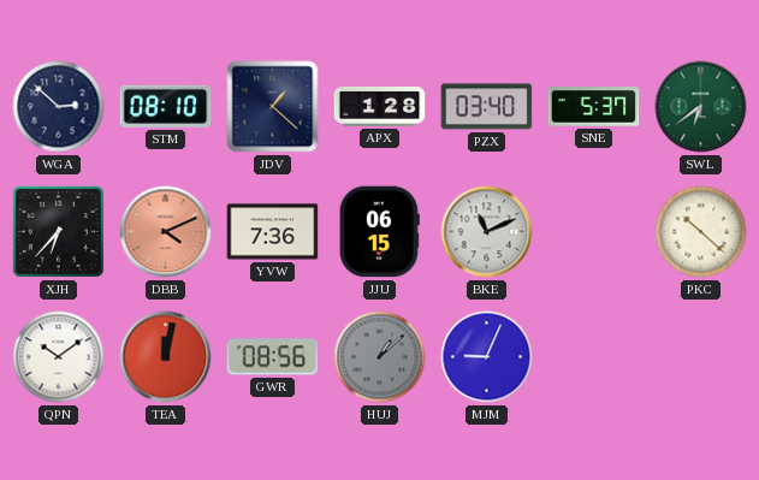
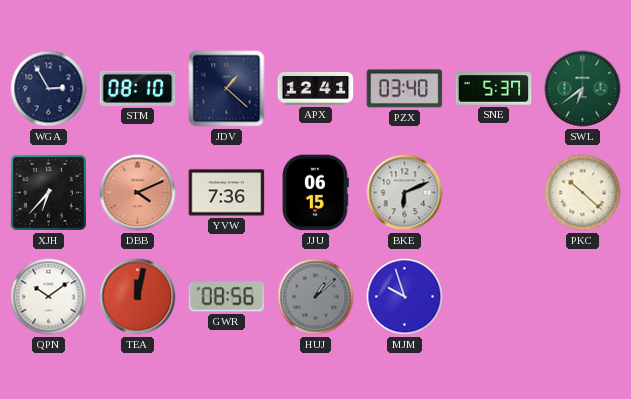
WGA: 2:52 -> 2:55
APX: 1:28 -> 12:41
BKE: 11:11 -> 6:11
MJM: 9:04 -> 9:57
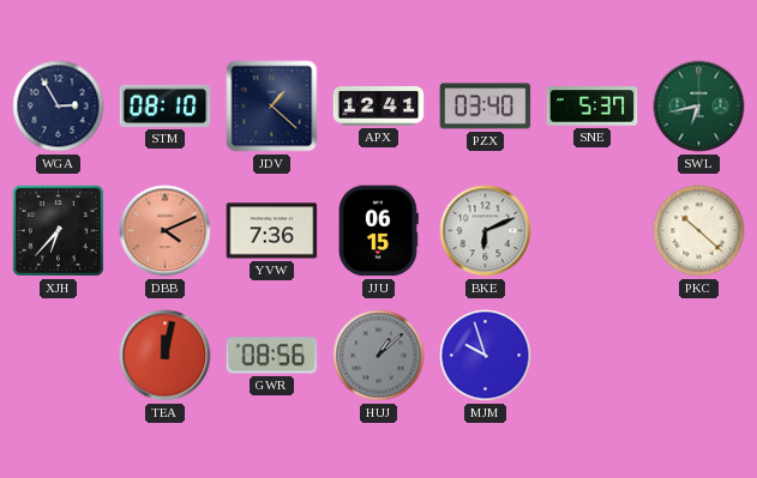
SWL: 6:39 -> 6:43
QPN: 10:09 -> none
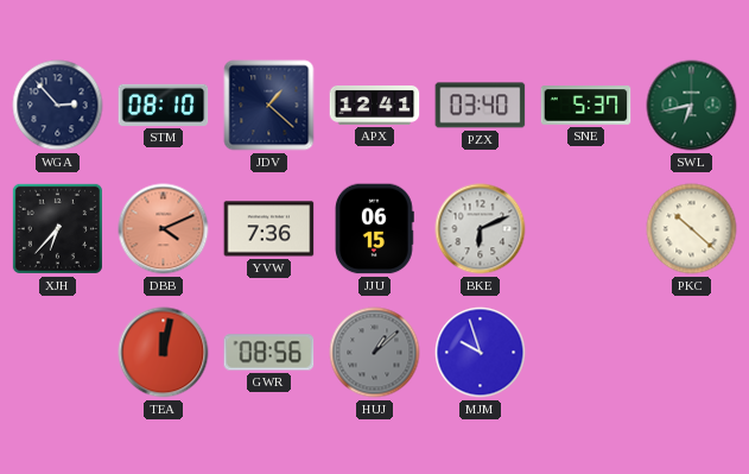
WGA: 2:55 -> 2:53
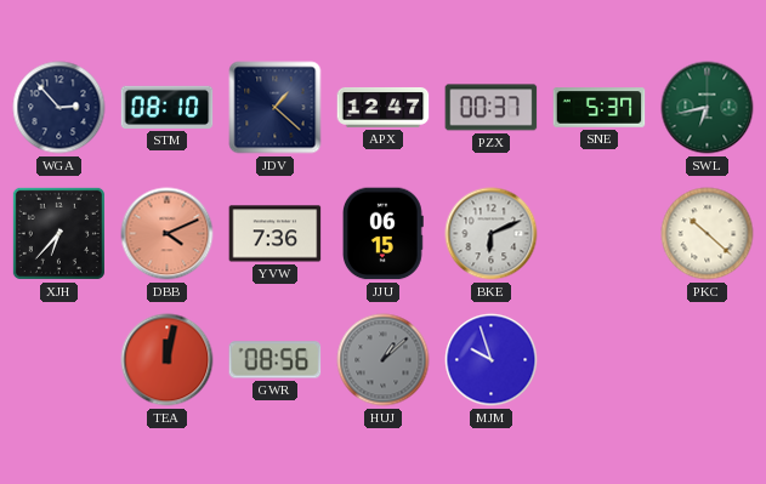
APX: 12:41 -> 12:47
PZX: 03:40 -> 00:37
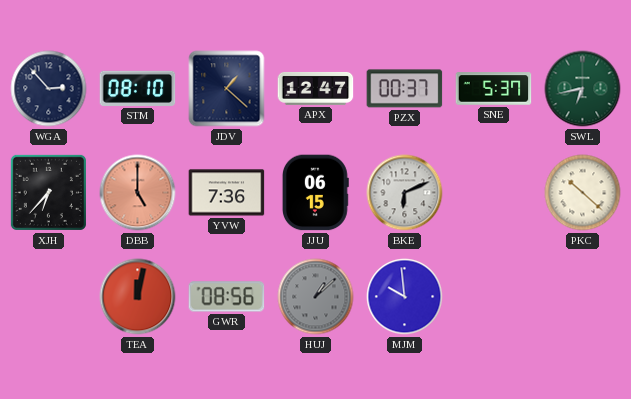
DBB: 4:11 -> 5:00
MJM: 9:57 -> 9:59
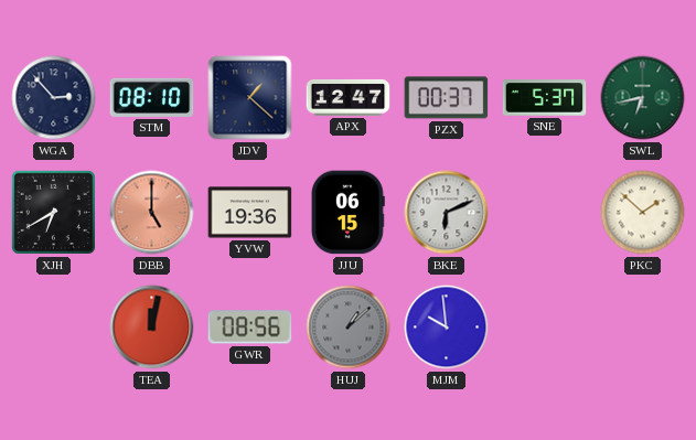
XJH: 6:37 -> 6:40
YVW: 7:36 -> 19:36
PKC: 10:22 -> 1:52
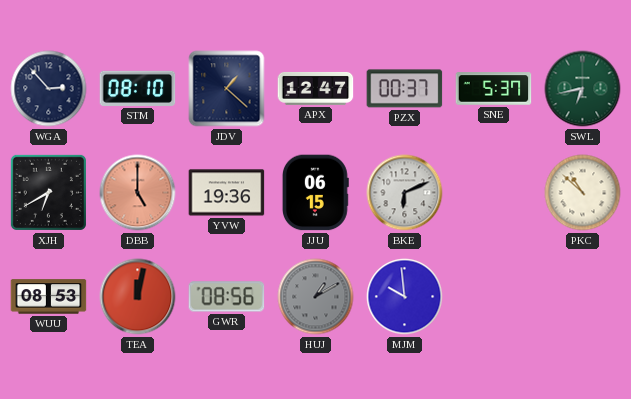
PKC: 1:52 -> 10:52
WUU: none -> 08:53
HUJ: 1:08 -> 1:10
